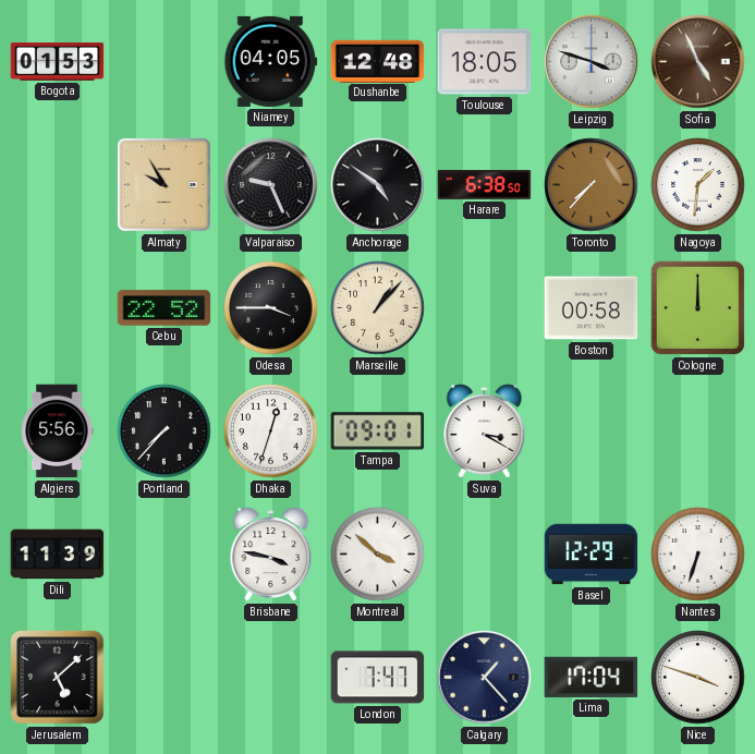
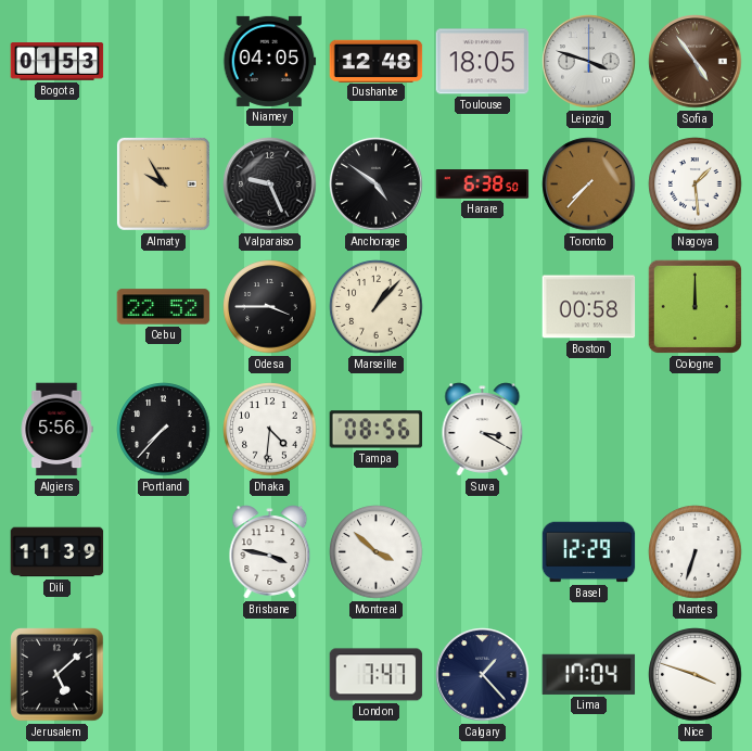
Sofia: 4:56 -> 4:54
Nagoya: 1:31 -> 1:29
Dhaka: 12:33 -> 4:31
Tampa: 09:01 -> 08:56
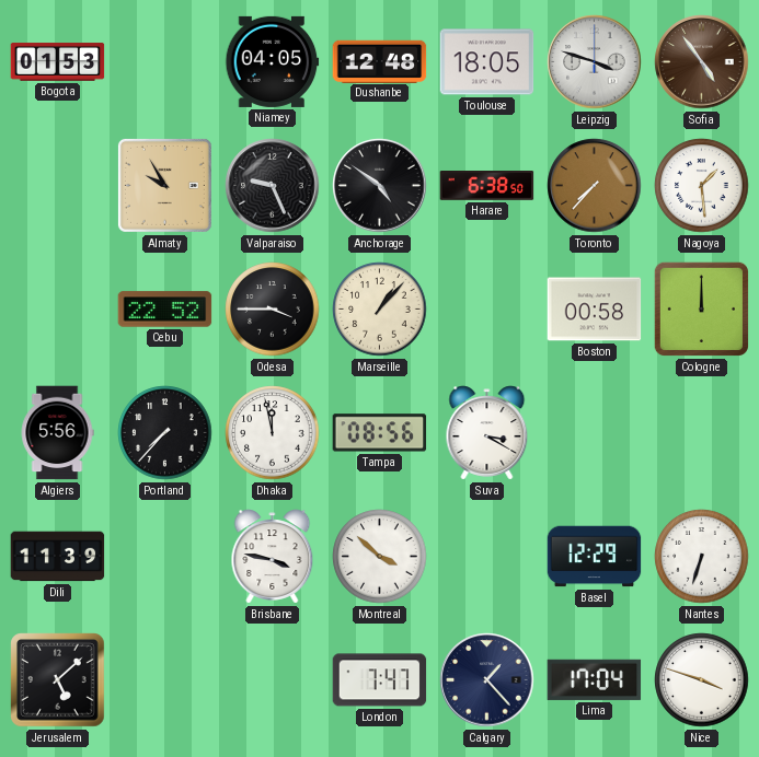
Dhaka: 4:31 -> 11:58
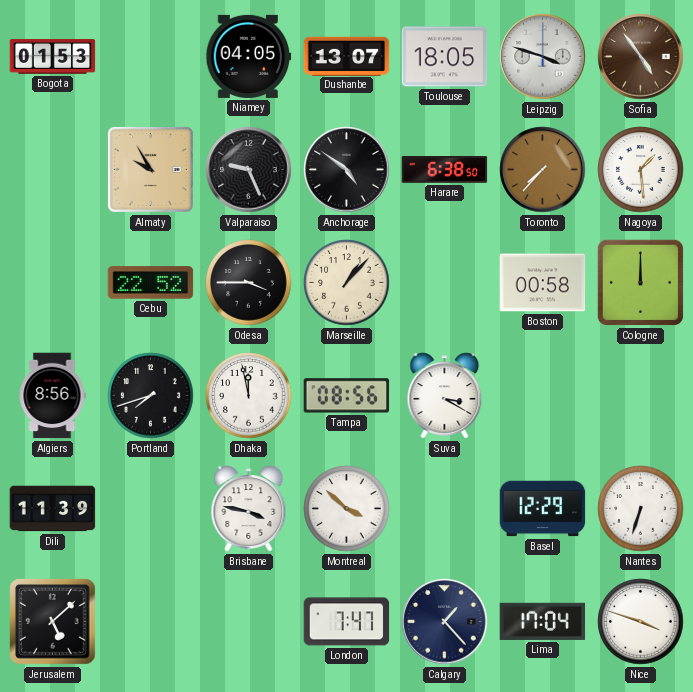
Dushanbe: 12:48 -> 13:07
Algiers: 5:56 -> 8:56
Portland: 7:37 -> 7:42
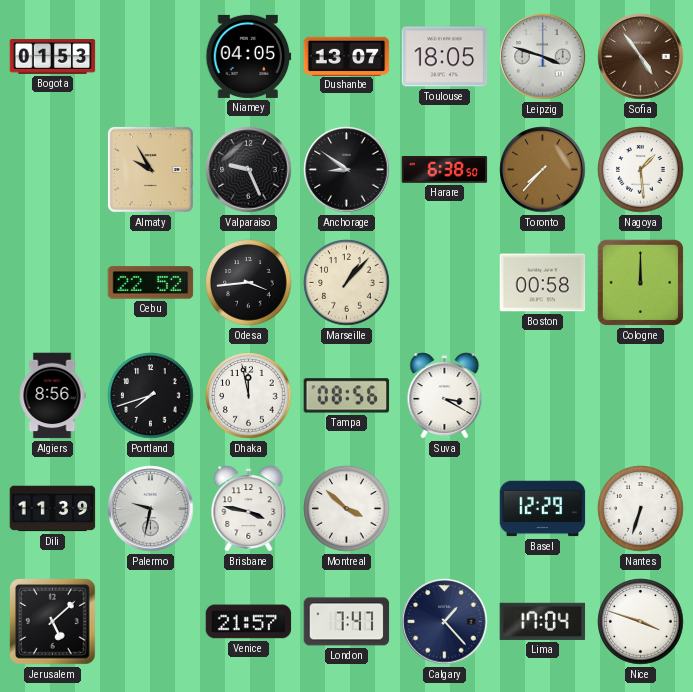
Anchorage: 4:51 -> 8:51
Odesa: 3:45 -> 3:44
Palermo: none -> 9:32
Venice: none -> 21:57
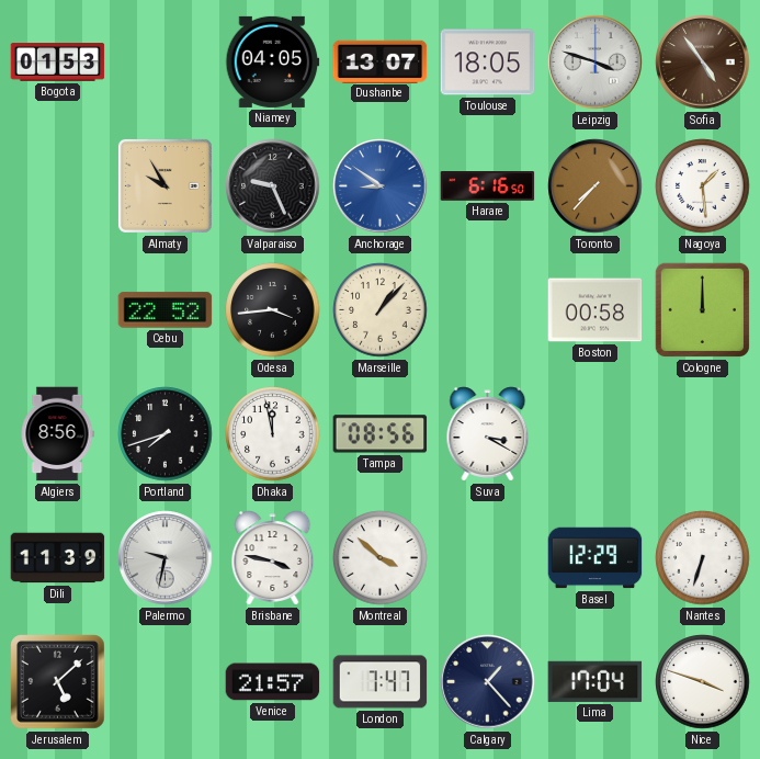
Anchorage dial: black -> blue
Harare: 6:38 -> 6:16
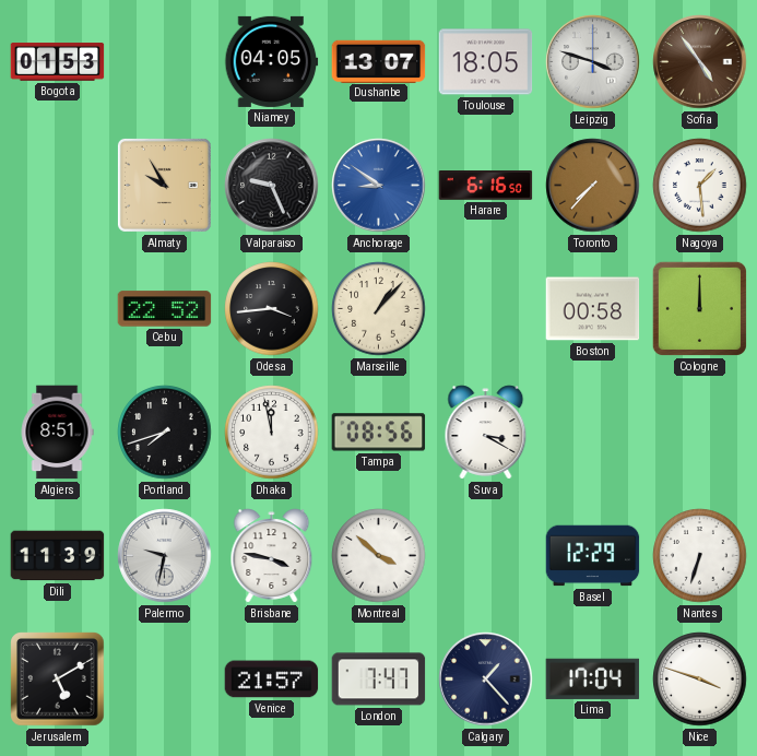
Algiers: 8:56 -> 8:51
Jerusalem: 5:08 -> 5:10
